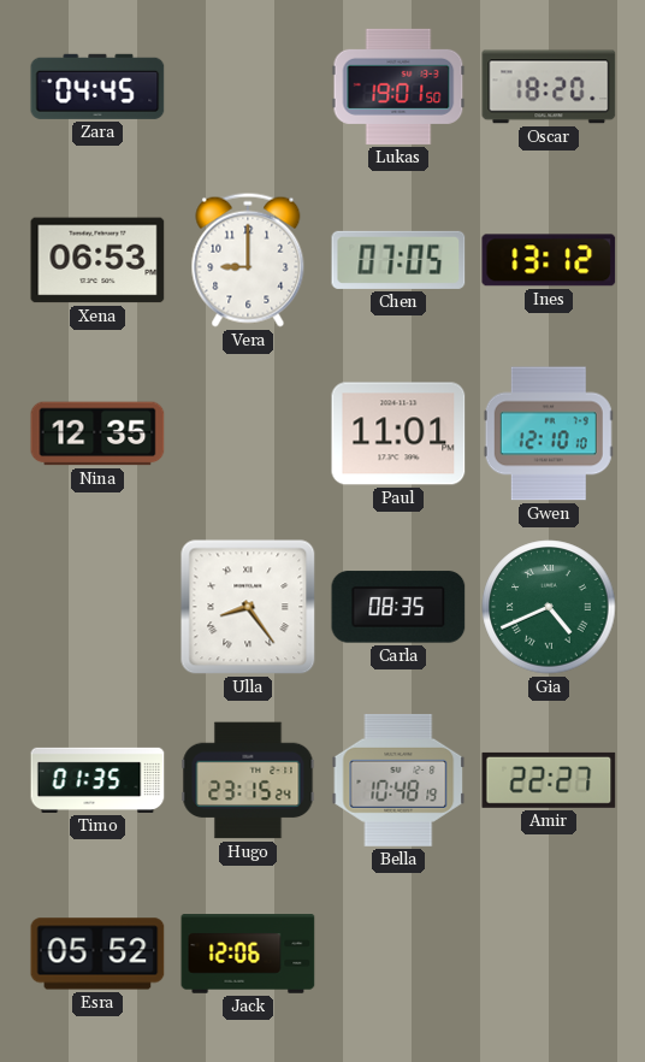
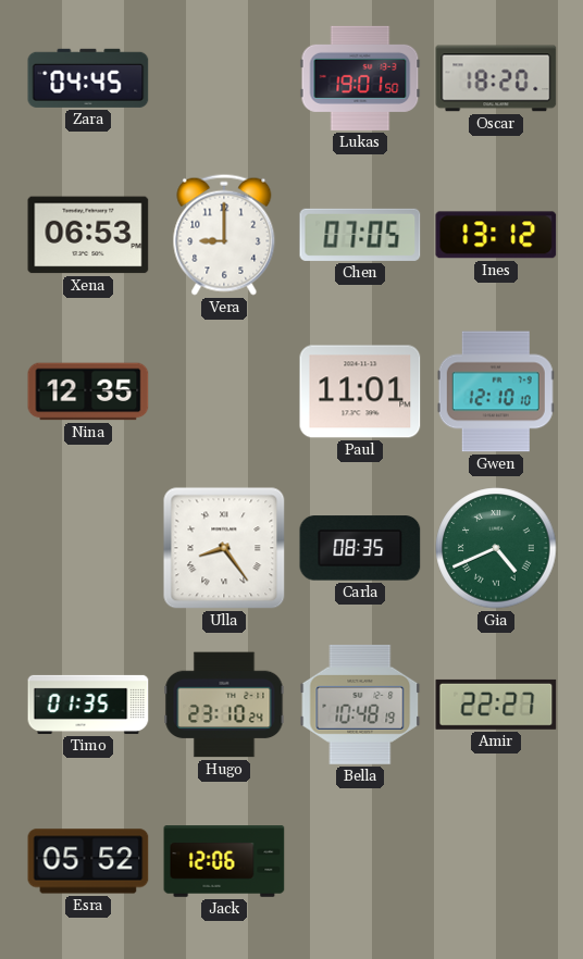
Hugo: 23:15 -> 23:10
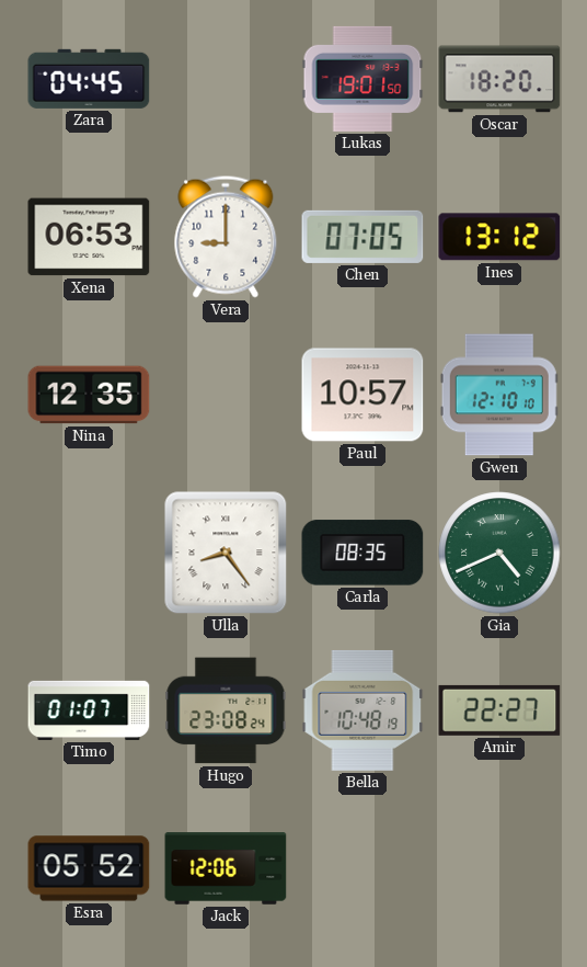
Paul: 11:01 -> 10:57
Timo: 01:35 -> 01:07
Hugo: 23:10 -> 23:08
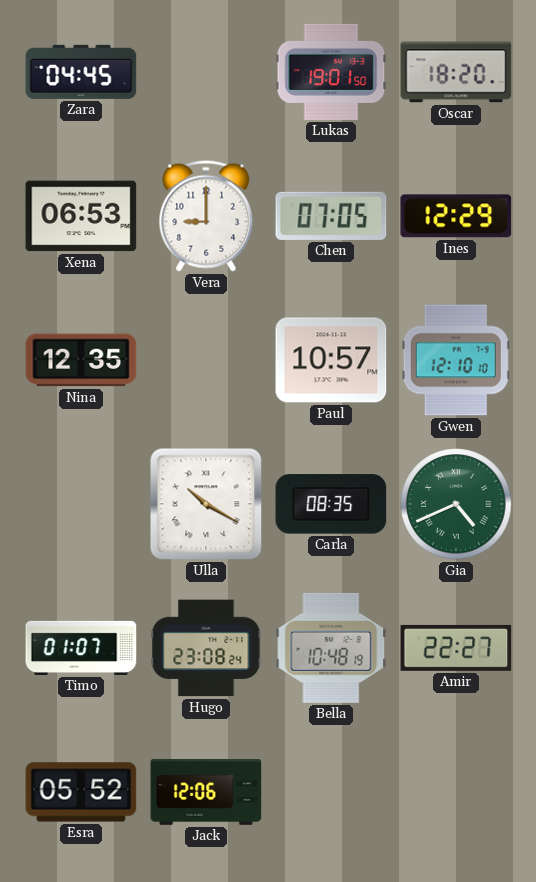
Ines: 13:12 -> 12:29
Ulla: 8:24 -> 10:20
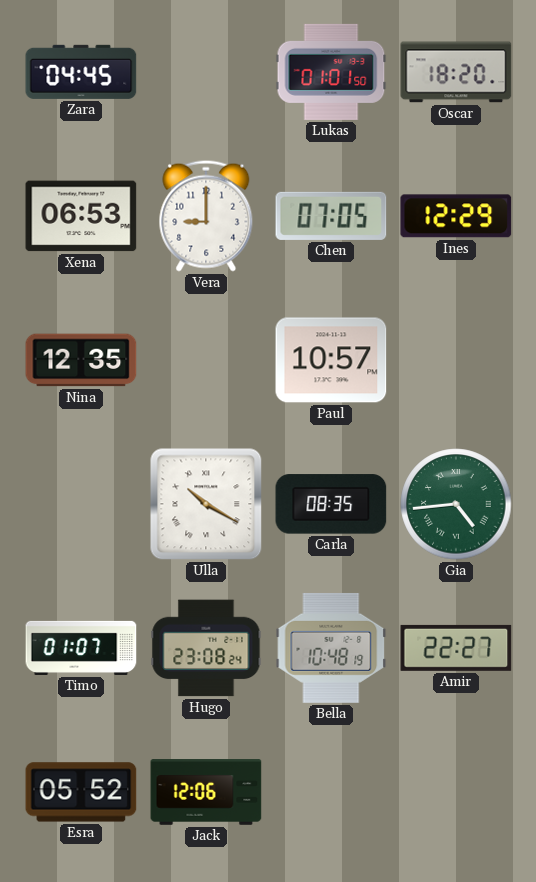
Lukas: 19:01 -> 01:01
Gwen: 12:10 -> none
Gia: 4:41 -> 4:44
